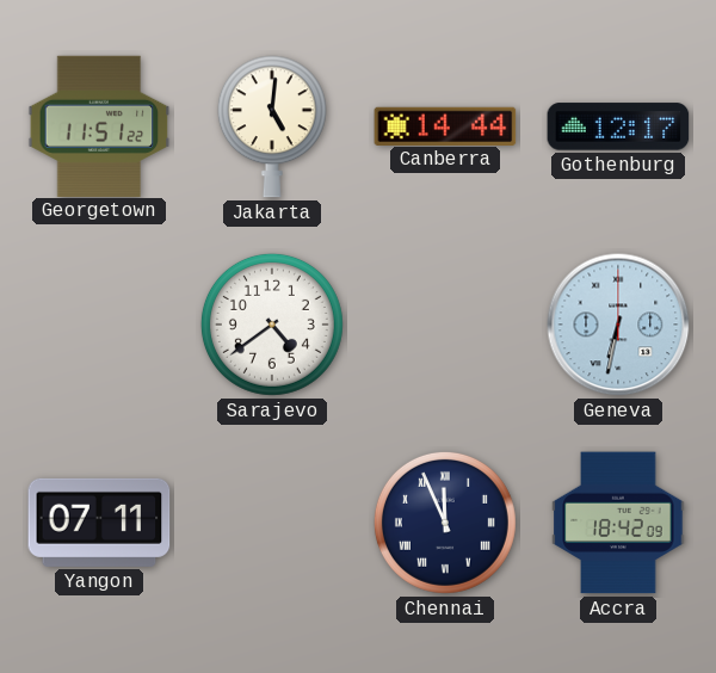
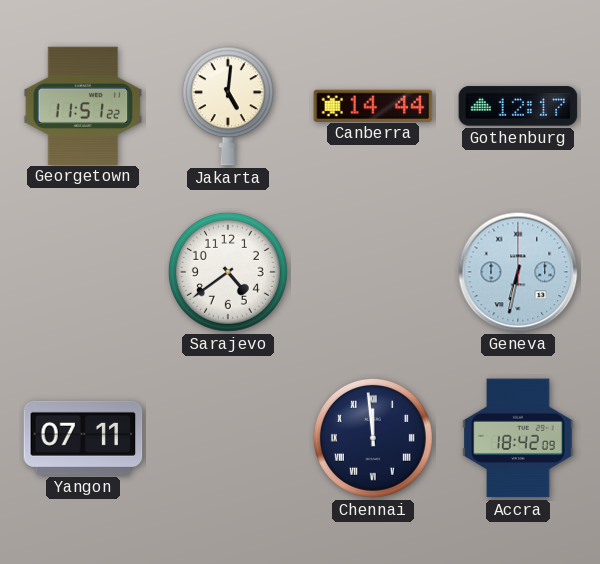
Chennai: 11:56 -> 11:59
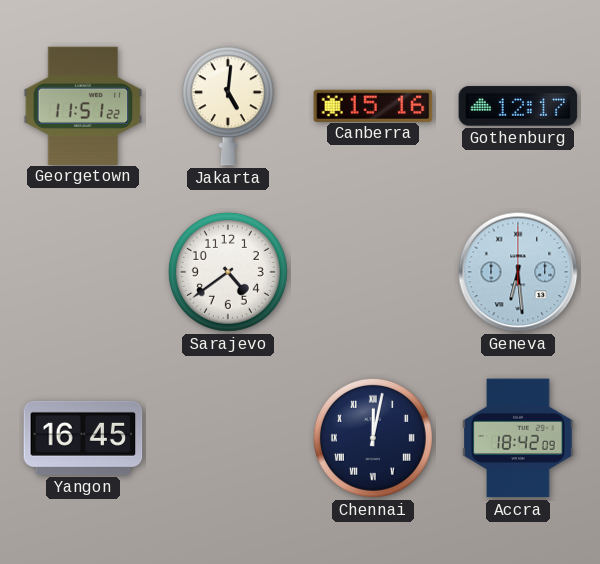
Canberra: 14:44 -> 15:16
Geneva: 6:32 -> 6:29
Yangon: 07:11 -> 16:45
Chennai: 11:59 -> 12:02
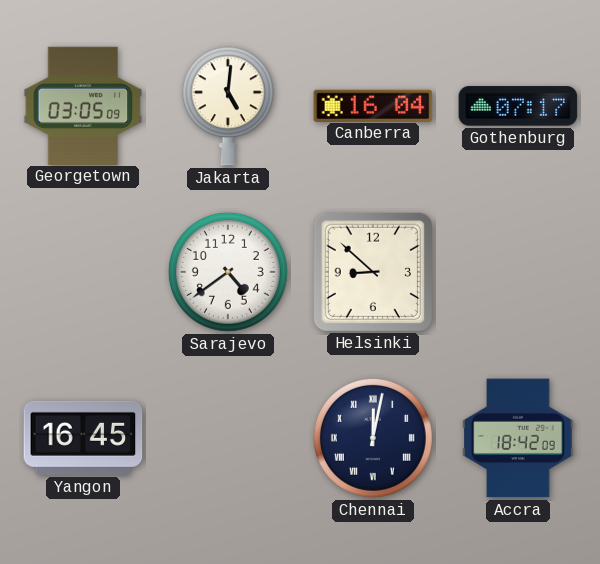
Georgetown: 11:51 -> 03:05
Canberra: 15:16 -> 16:04
Gothenburg: 12:17 -> 07:17
Helsinki: none -> 8:52
Geneva: 6:29 -> none
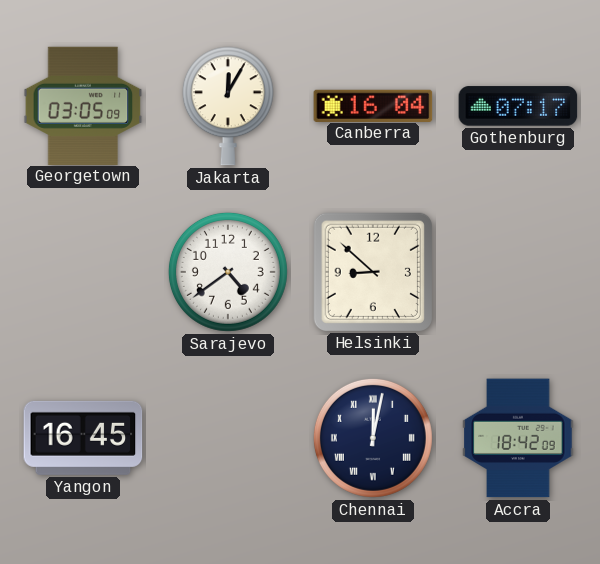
Jakarta: 5:01 -> 12:05
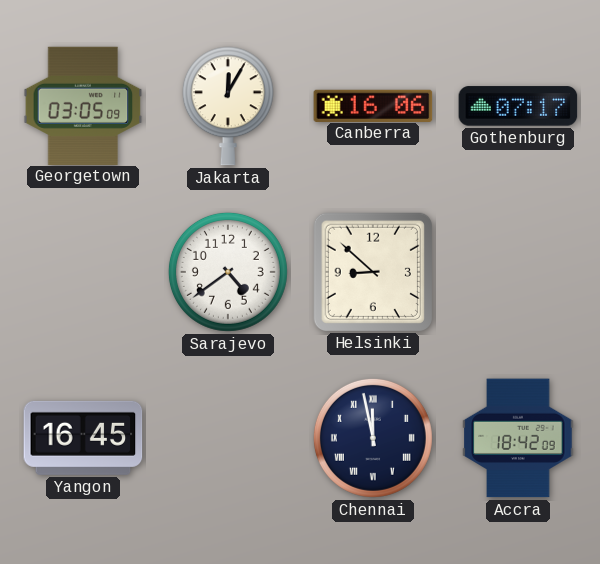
Canberra: 16:04 -> 16:06
Chennai: 12:02 -> 11:58
